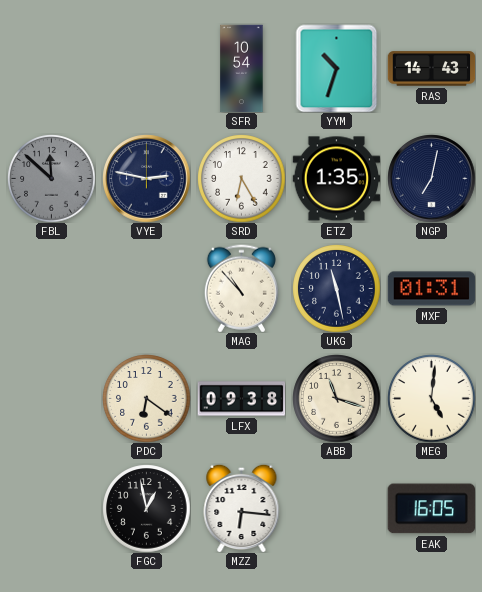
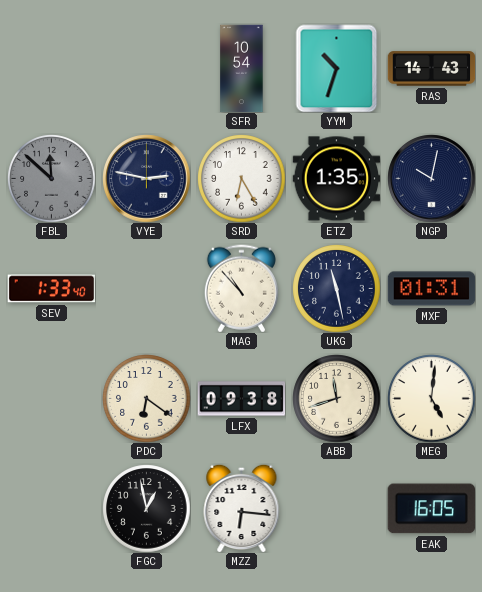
NGP: 7:02 -> 10:02
SEV: none -> 1:33
ABB: 11:18 -> 11:42
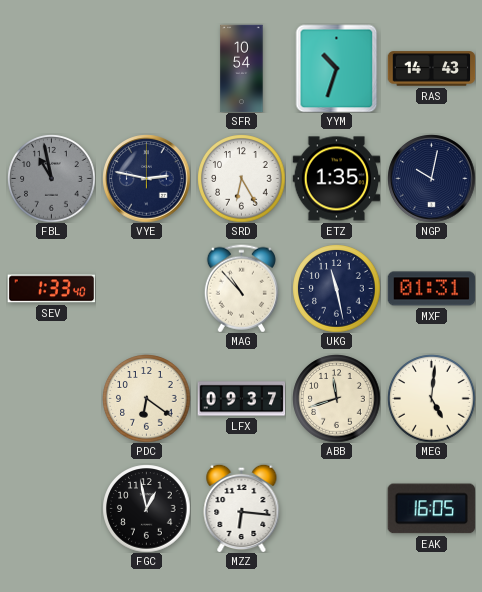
FBL: 11:52 -> 10:58
LFX: 09:38 -> 09:37
